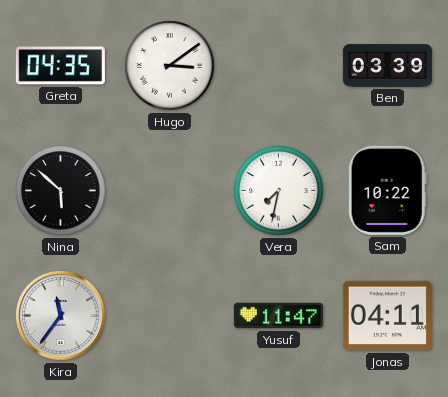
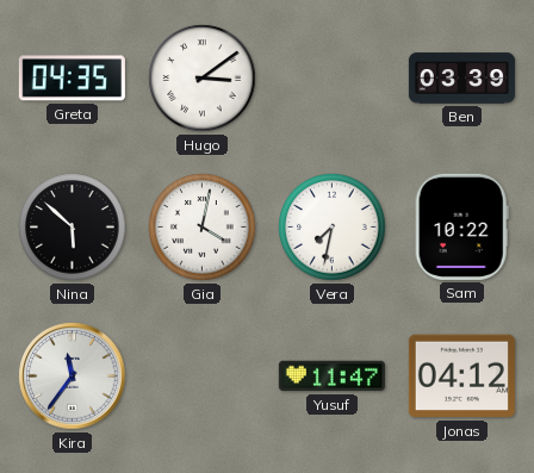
Gia: none -> 4:02
Jonas: 04:11 -> 04:12
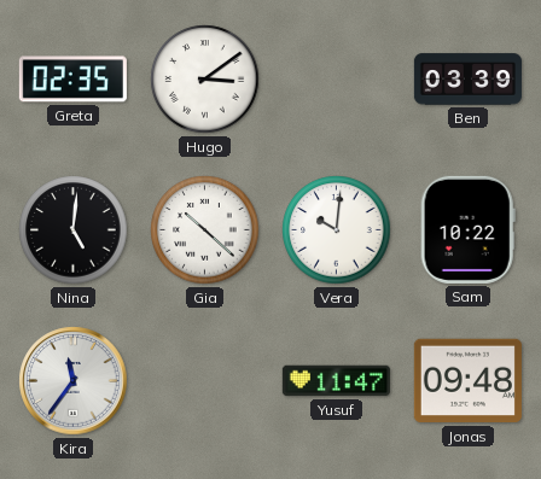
Greta: 04:35 -> 02:35
Nina: 5:52 -> 5:01
Gia: 4:02 -> 10:22
Vera: 7:32 -> 10:01
Jonas: 04:12 -> 09:48
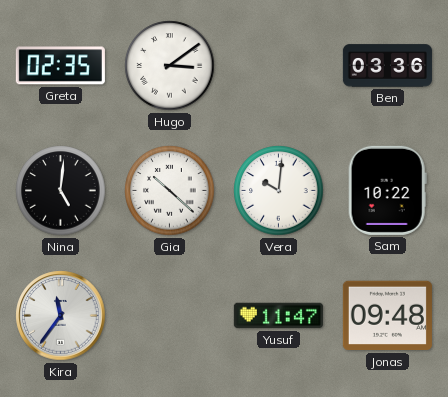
Ben: 03:39 -> 03:36
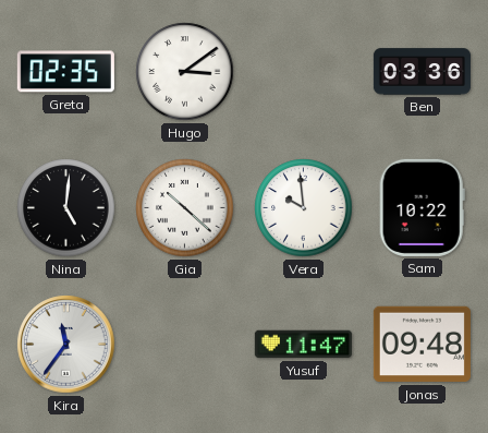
Vera: 10:01 -> 9:59
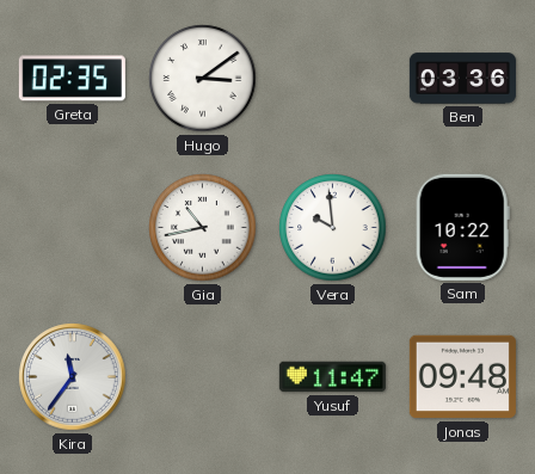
Nina: 5:01 -> none
Gia: 10:22 -> 10:43
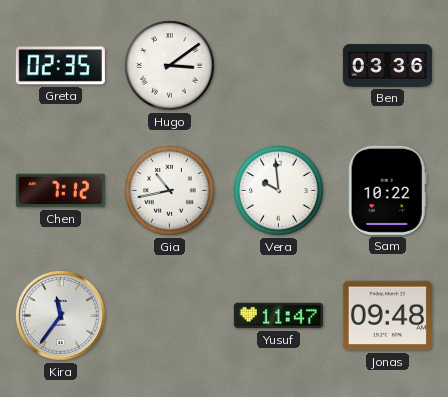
Chen: none -> 7:12
